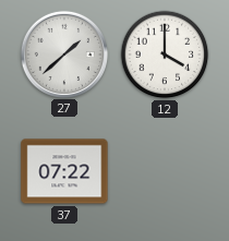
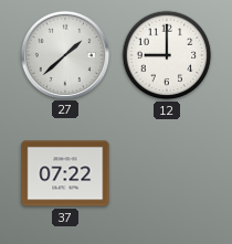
12: 4:00 -> 9:00
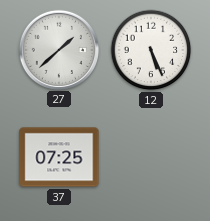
12: 9:00 -> 5:26
37: 07:22 -> 07:25
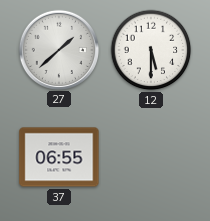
12: 5:26 -> 5:30
37: 07:25 -> 06:55
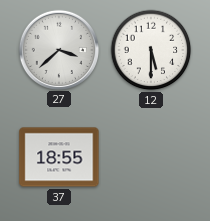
27: 1:38 -> 3:38
37: 06:55 -> 18:55
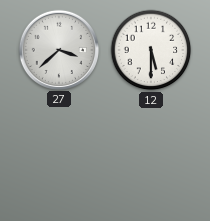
37: 18:55 -> none
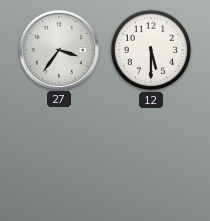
27: 3:38 -> 3:36
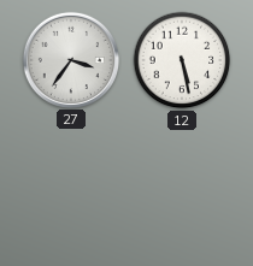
12: 5:30 -> 5:28
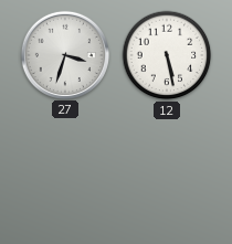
27: 3:36 -> 3:33
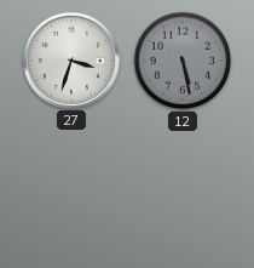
12 dial: white -> grey
